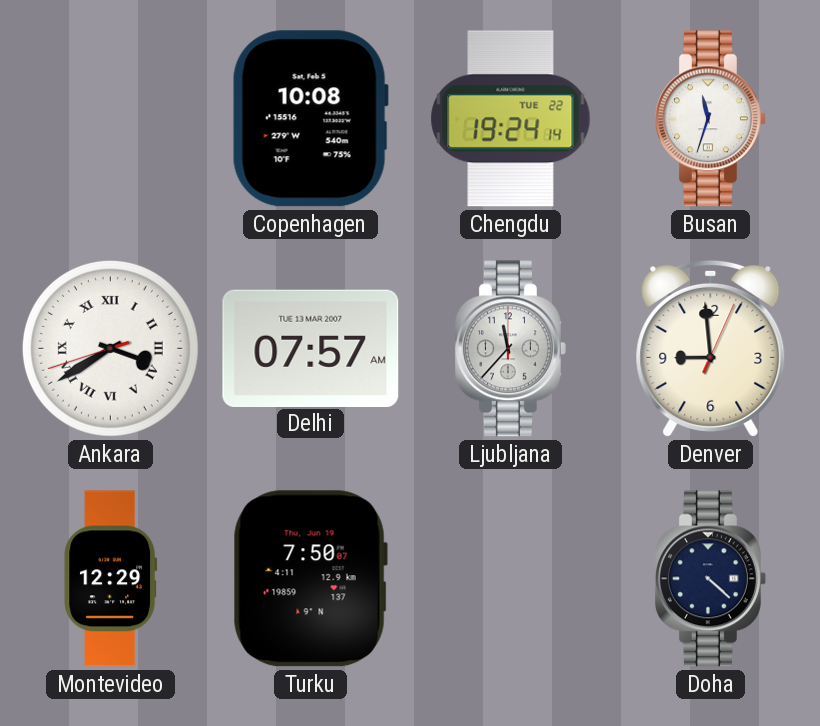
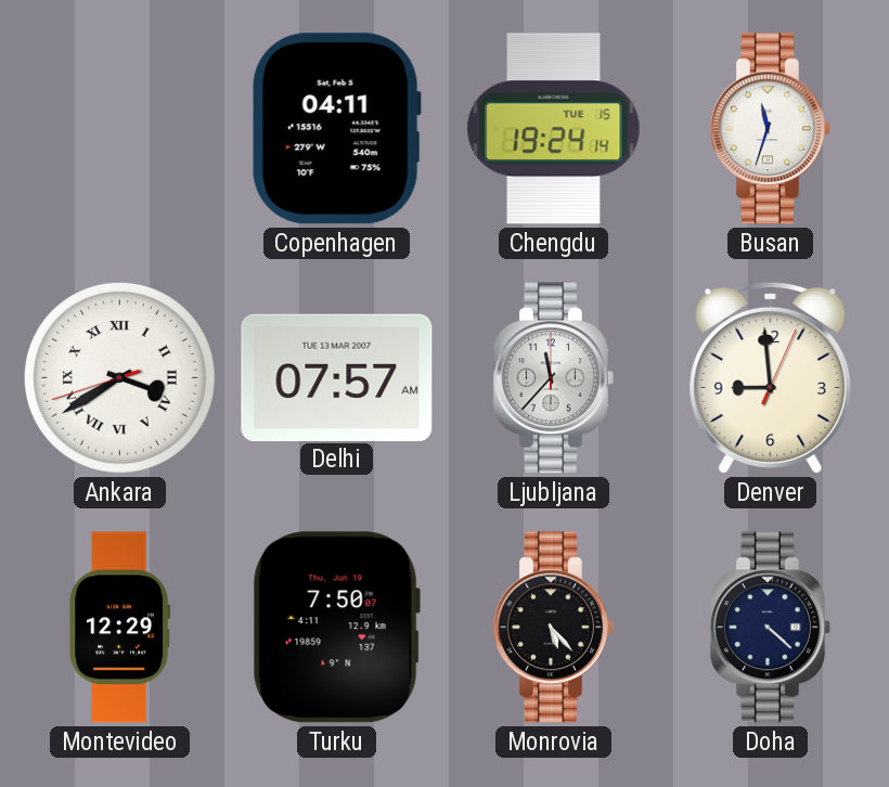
Copenhagen: 10:08 -> 04:11
Chengdu date: TUE 22 -> TUE 15
Monrovia: none -> 5:23
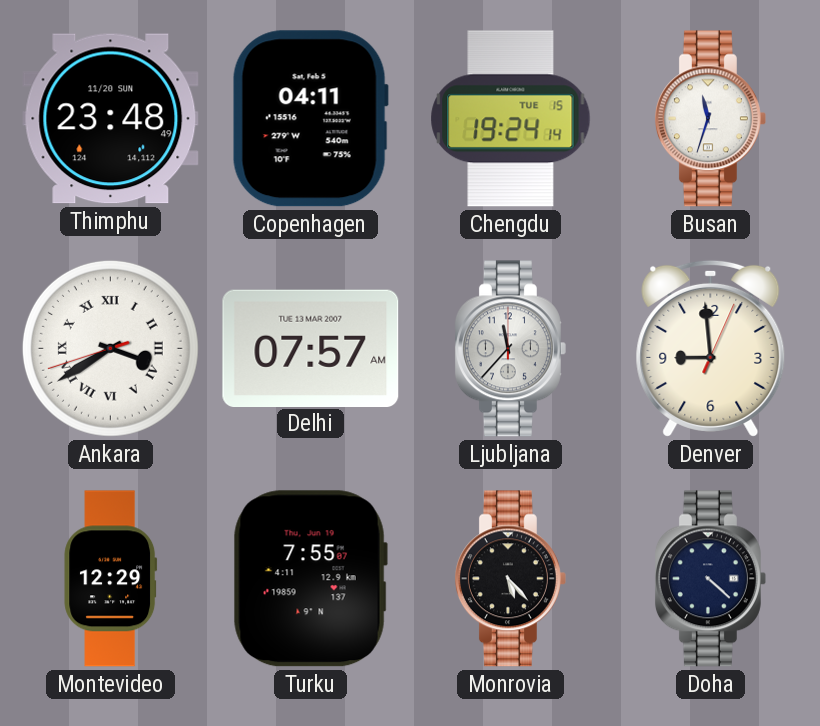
Thimphu: none -> 23:48
Turku: 7:50 -> 7:55
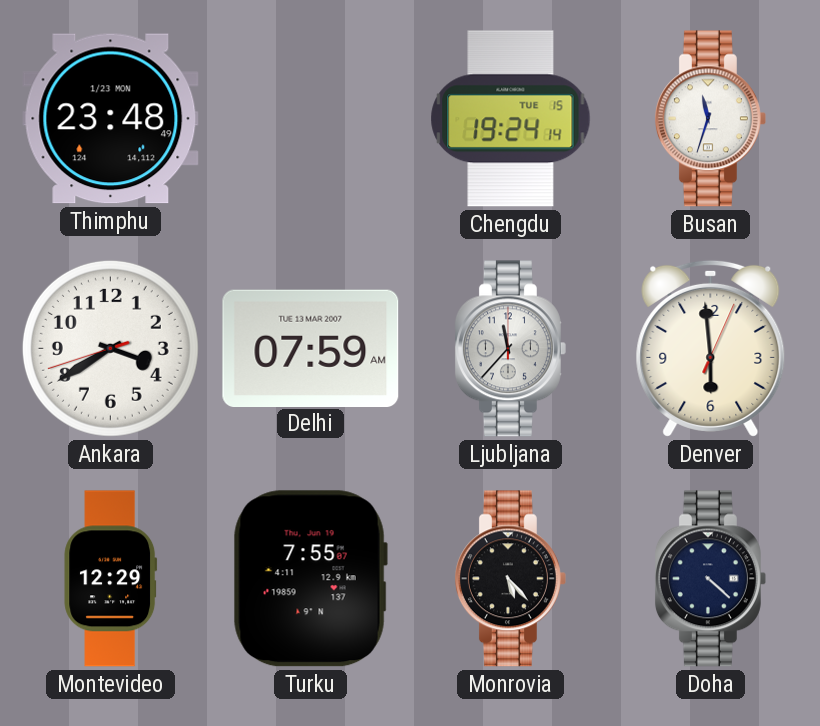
Thimphu date: 11/20 SUN -> 1/23 MON
Copenhagen: 04:11 -> none
Ankara numerals: Roman -> Arabic
Delhi: 07:57 -> 07:59
Denver: 8:59 -> 5:59
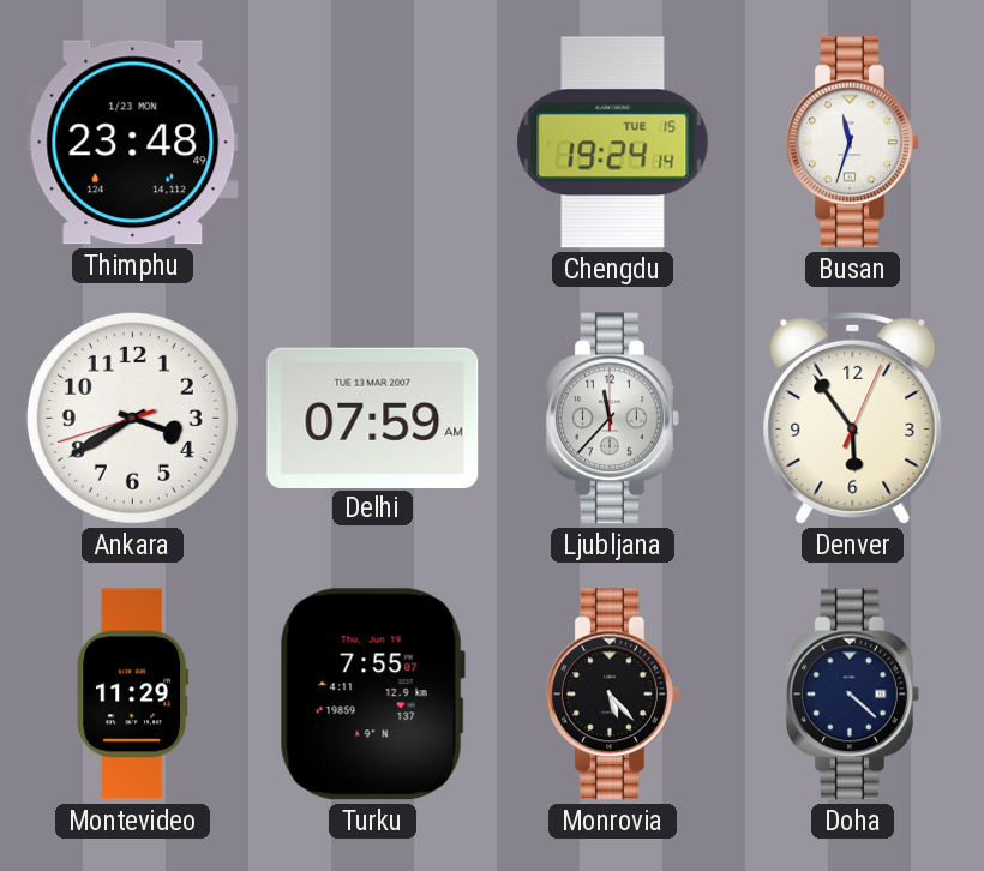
Denver: 5:59 -> 5:54
Montevideo: 12:29 -> 11:29
